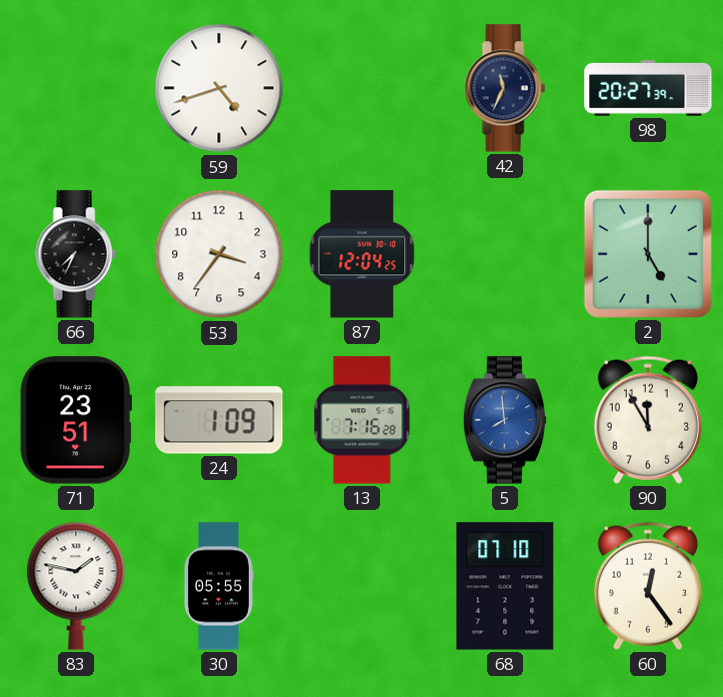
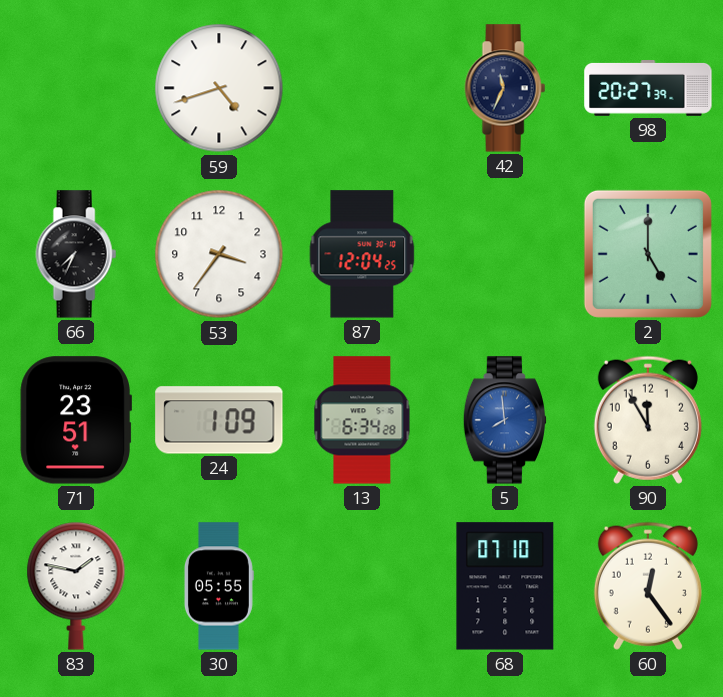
13: 7:16 -> 6:34
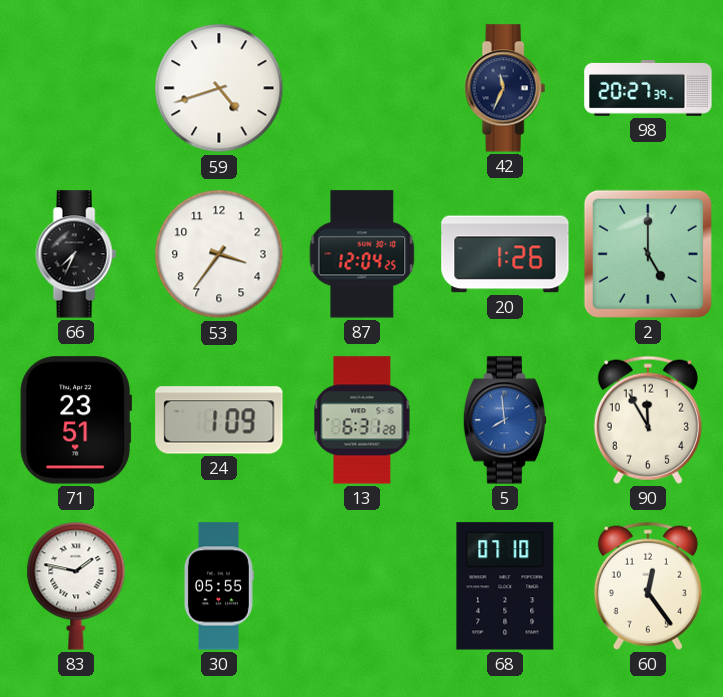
20: none -> 1:26
13: 6:34 -> 6:31
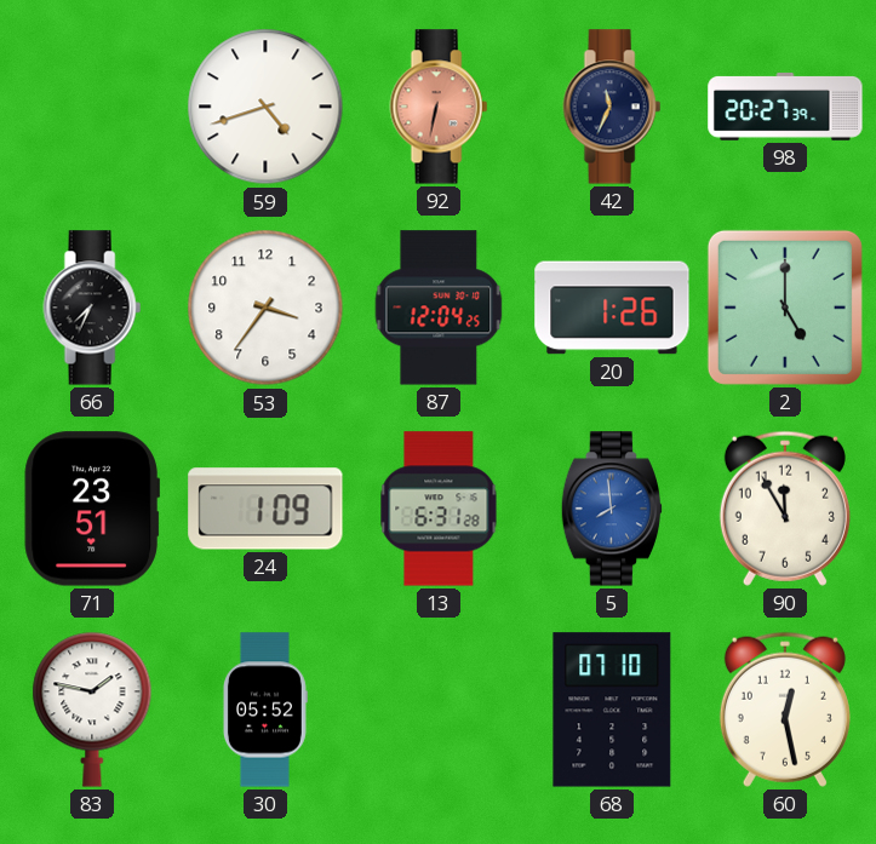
92: none -> 6:32
30: 05:55 -> 05:52
60: 12:24 -> 12:28
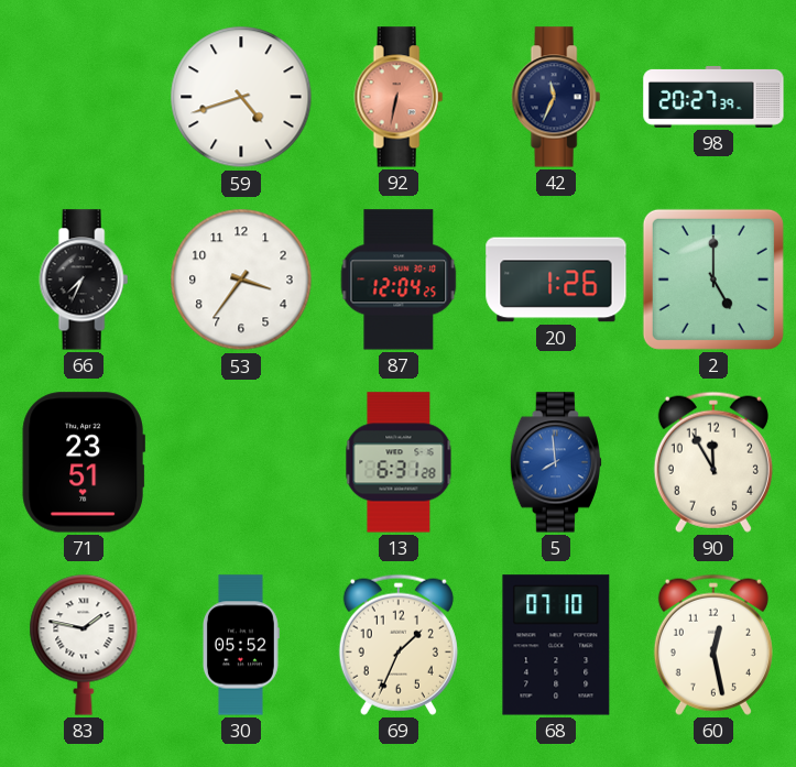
24: 1:09 -> none
69: none -> 1:34
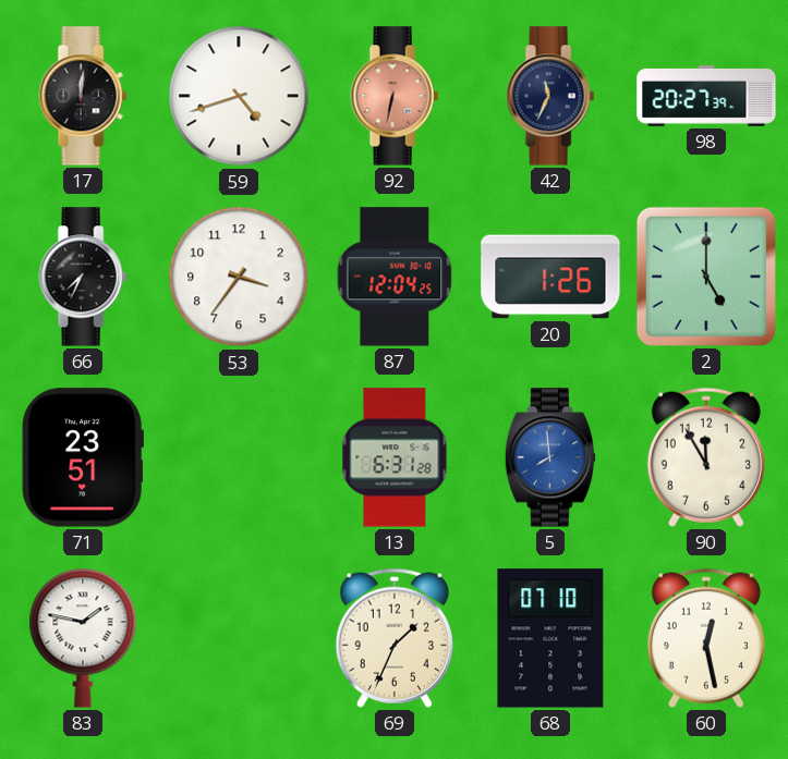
17: none -> 12:01
30: 05:52 -> none
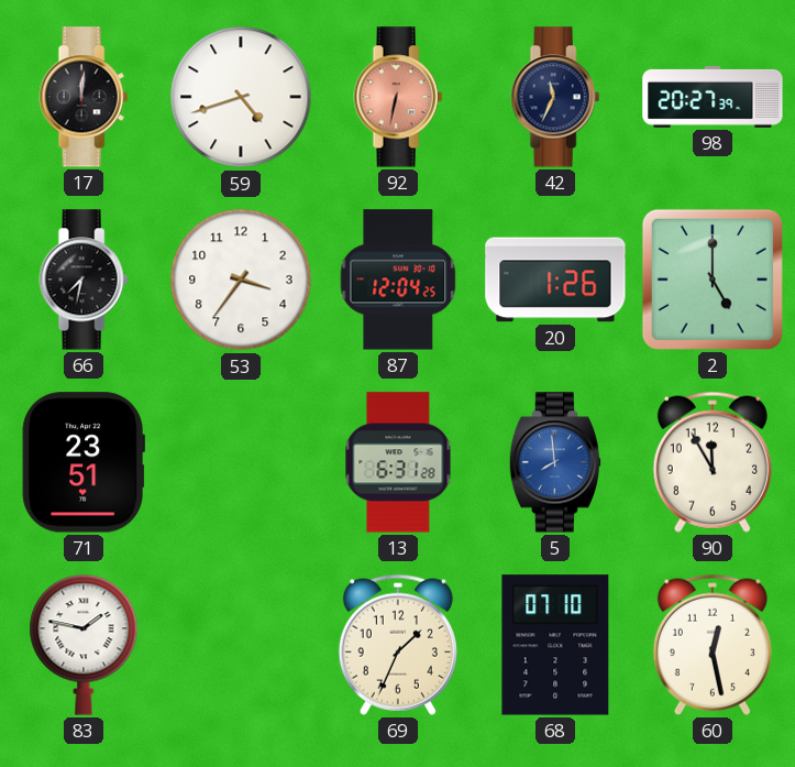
66: 7:34 -> 7:32
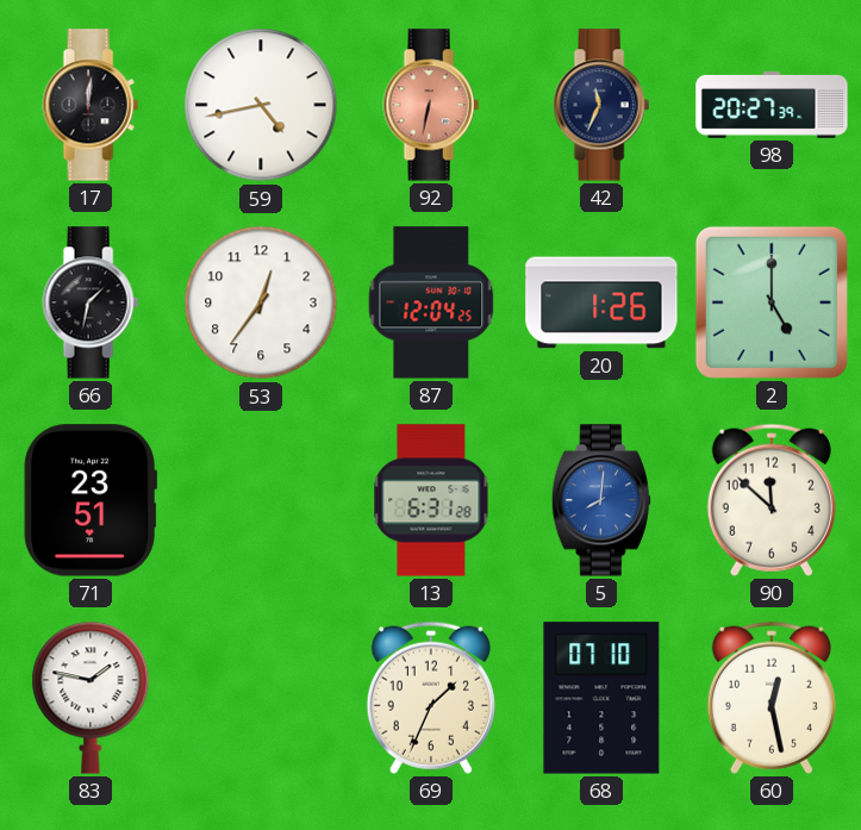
59: 4:42 -> 4:43
66: 7:32 -> 1:32
53: 3:36 -> 12:36
5: 7:59 -> 8:01
90: 11:55 -> 11:52
